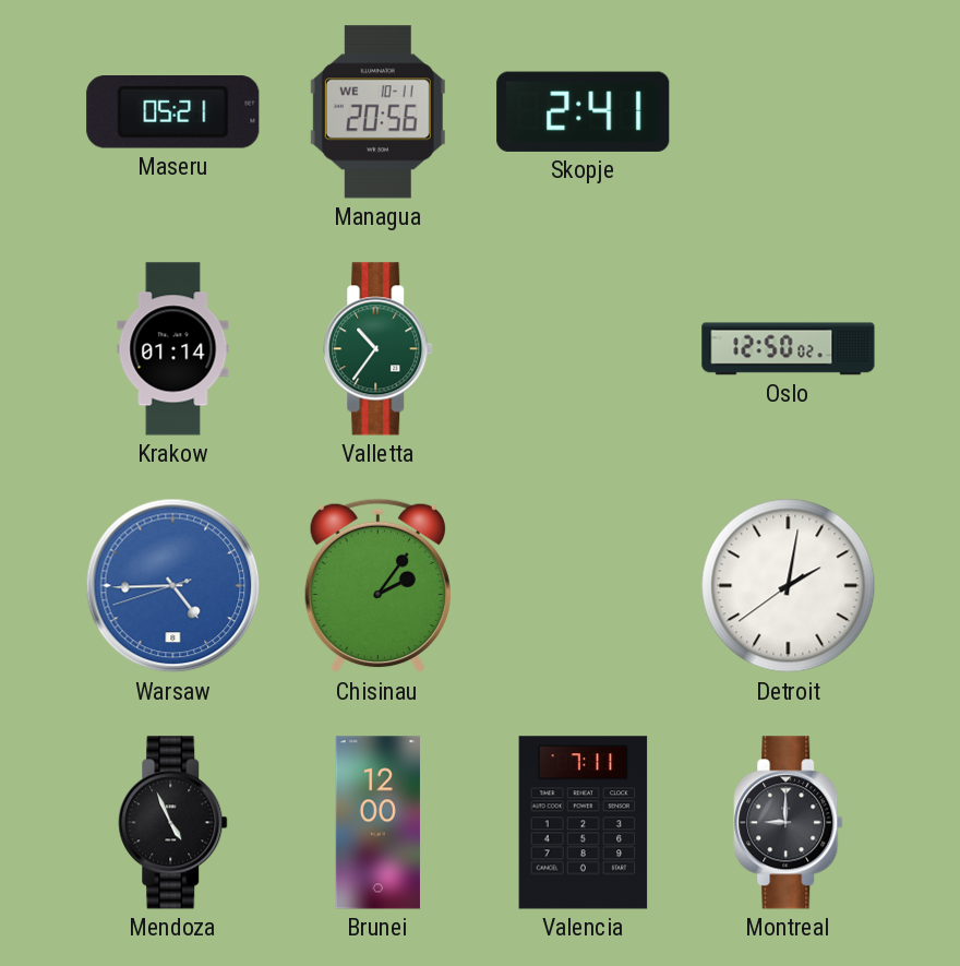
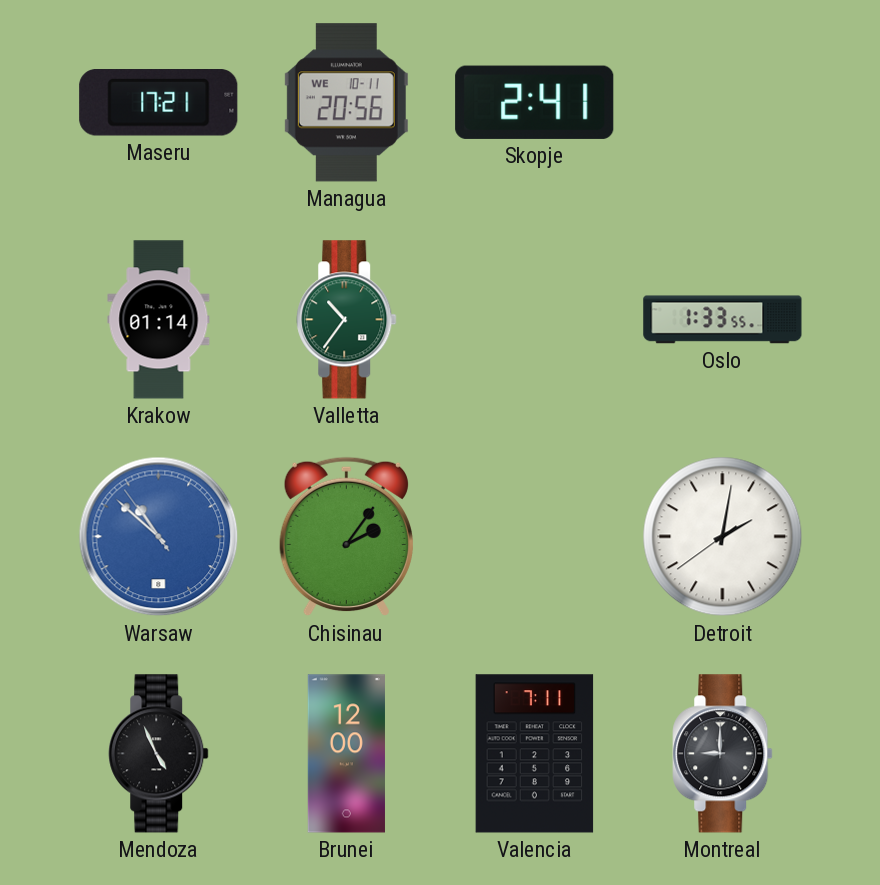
Maseru: 05:21 -> 17:21
Oslo: 12:50 -> 1:33
Warsaw: 4:44 -> 10:51
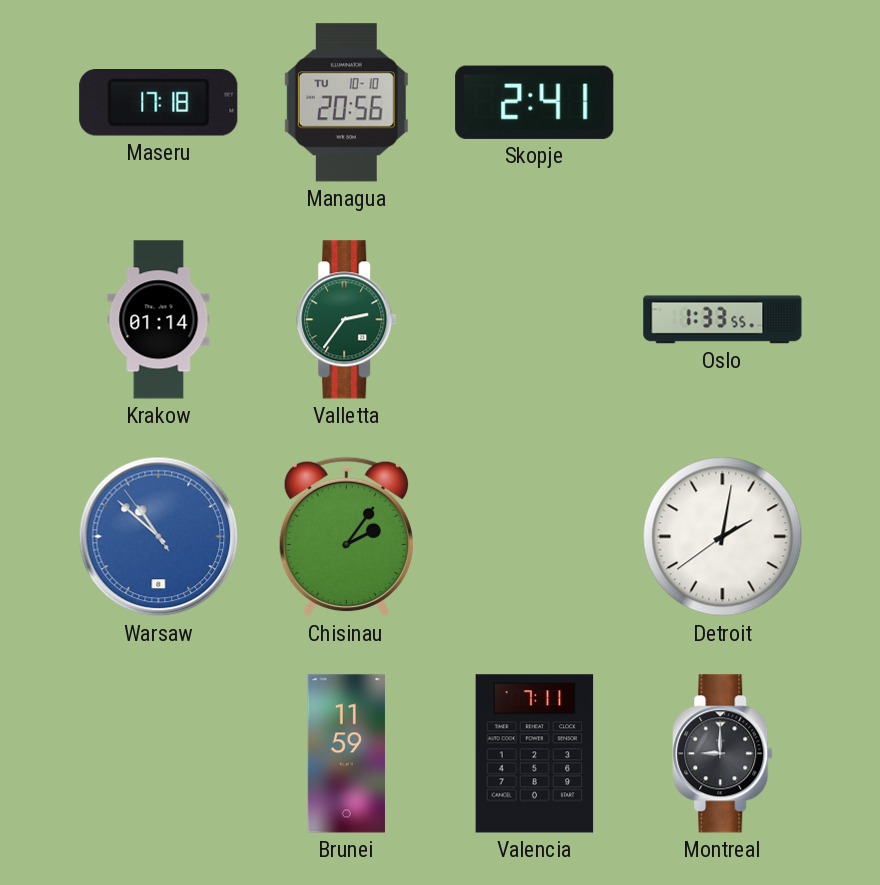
Maseru: 17:21 -> 17:18
Managua date: WE 10-11 -> TU 10-10
Valletta: 10:36 -> 2:36
Mendoza: 4:56 -> none
Brunei: 12:00 -> 11:59
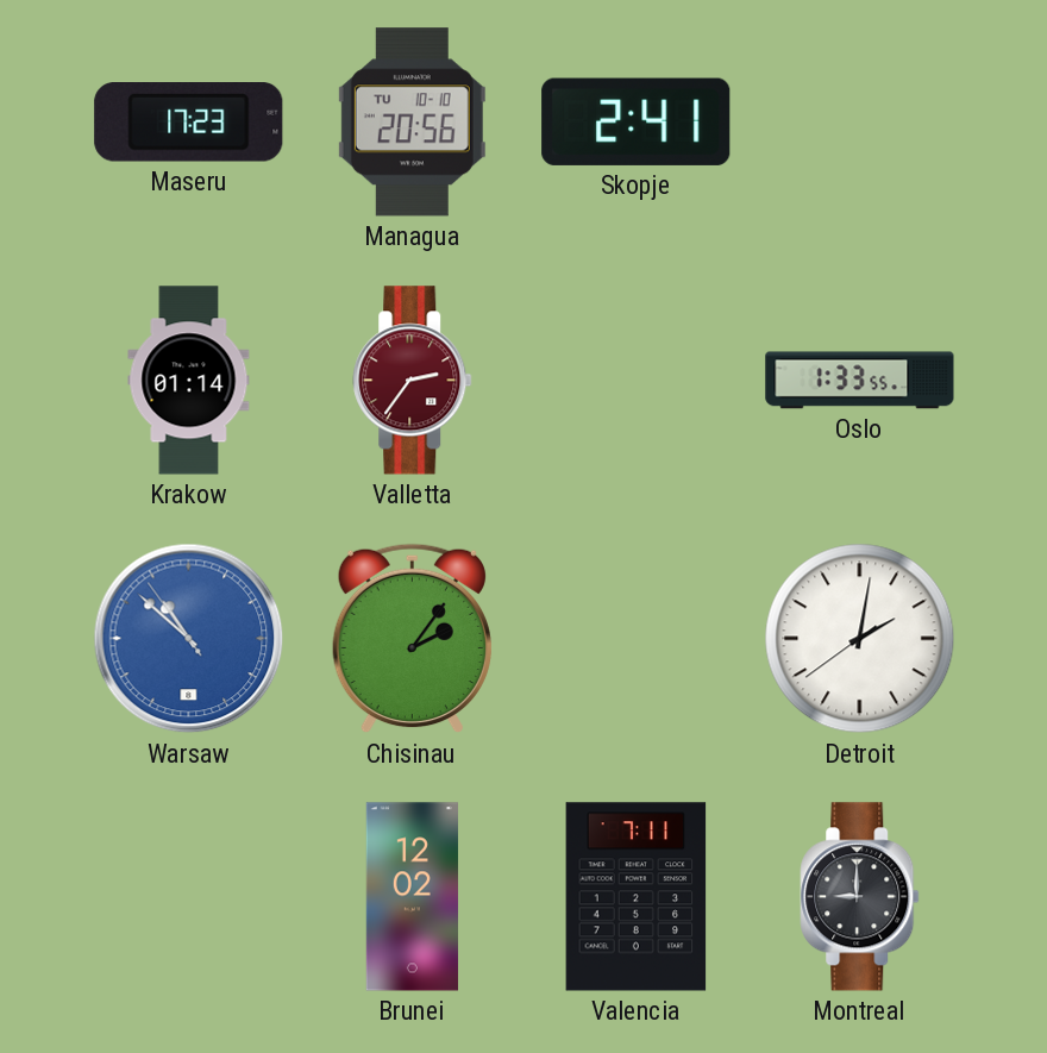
Maseru: 17:18 -> 17:23
Valletta dial: green -> burgundy
Brunei: 11:59 -> 12:02
